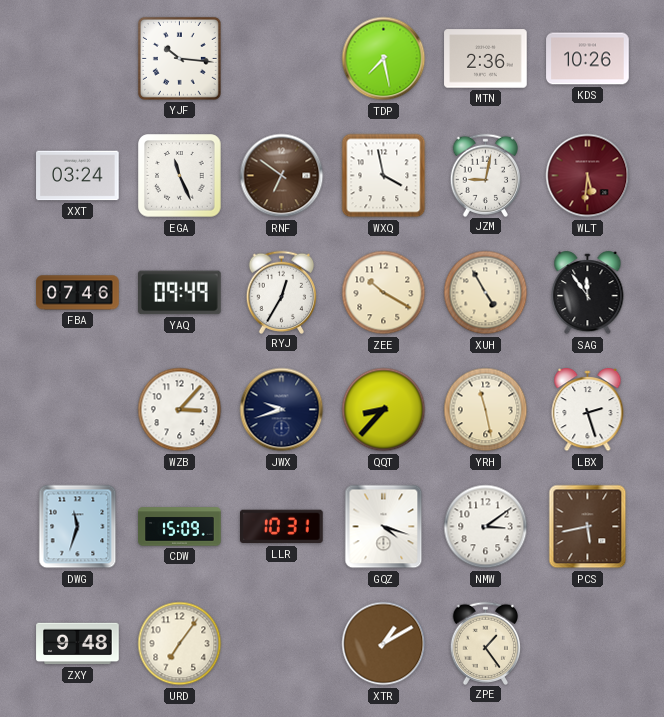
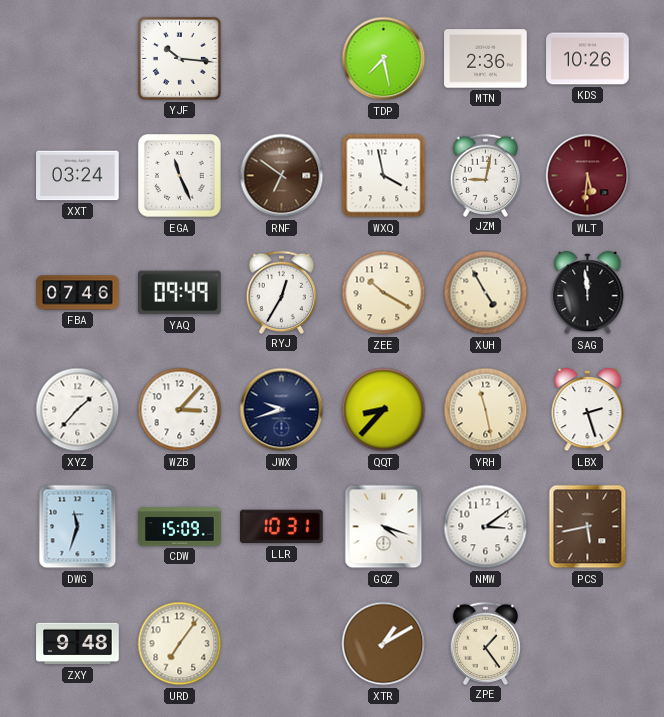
SAG: 11:54 -> 11:59
XYZ: none -> 1:37
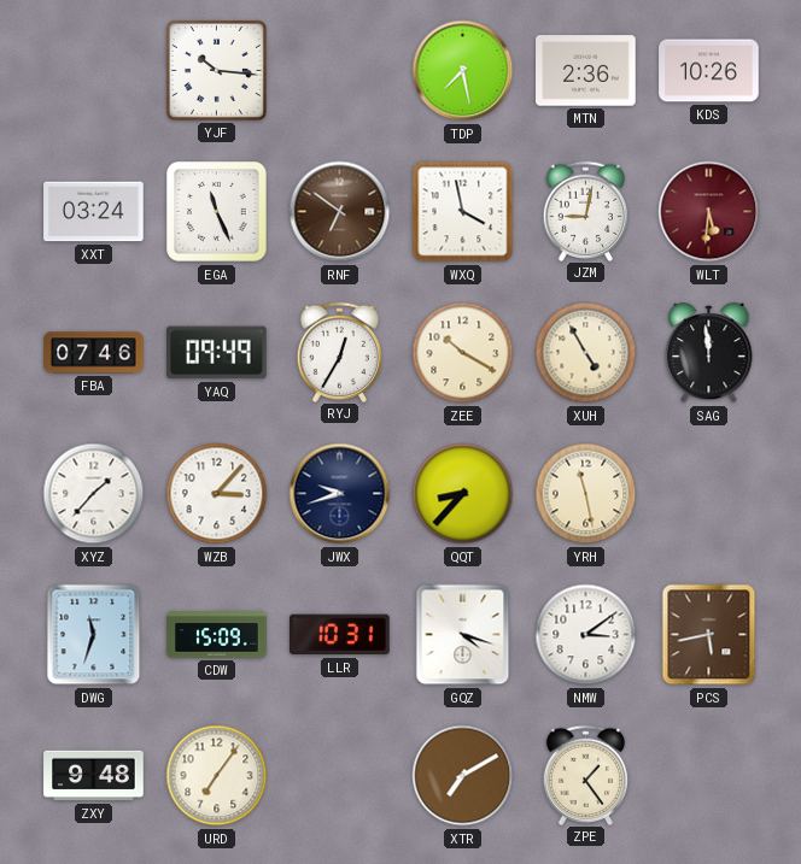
LBX: 2:27 -> none
XTR: 1:10 -> 7:10
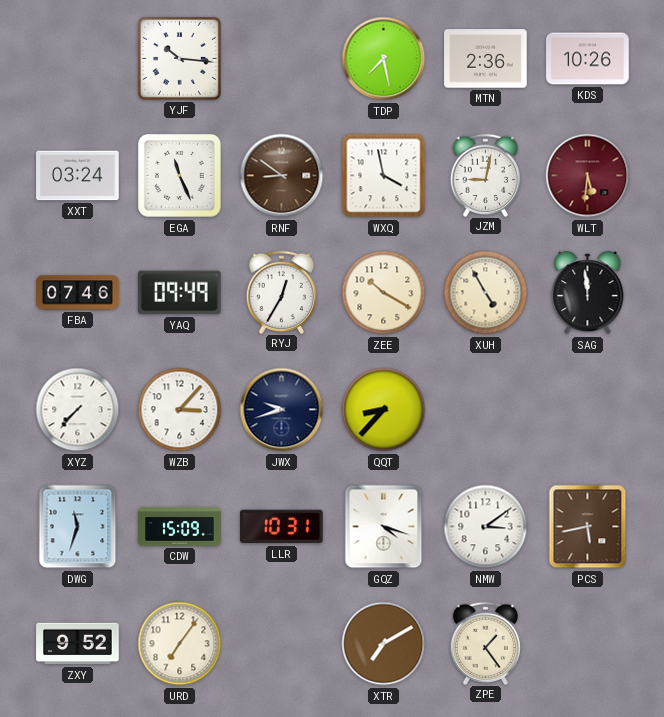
RNF: 6:51 -> 8:51
XYZ: 1:37 -> 7:37
YRH: 11:28 -> none
ZXY: 9:48 -> 9:52
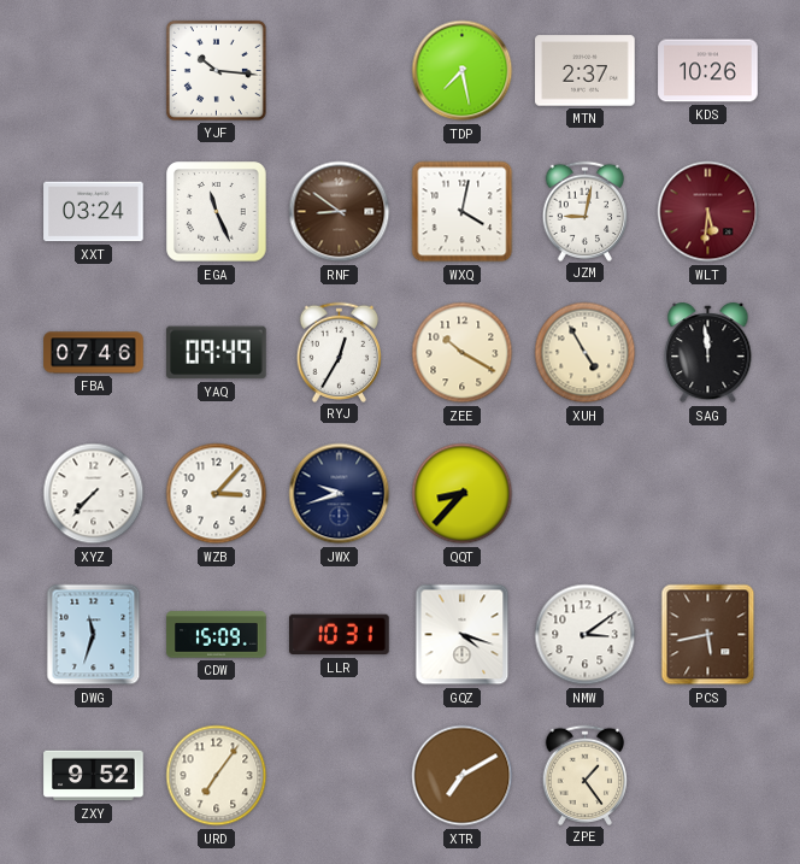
MTN: 2:36 -> 2:37
WXQ: 3:58 -> 4:02
